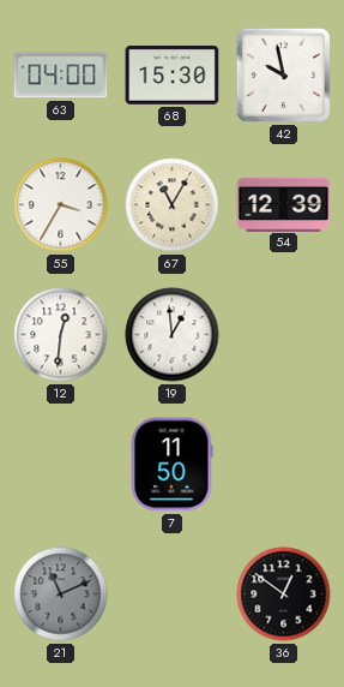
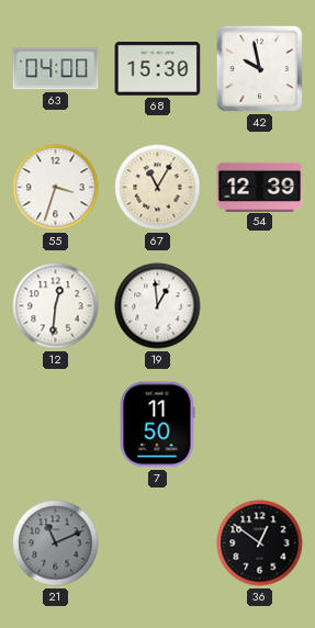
55: 3:35 -> 3:33
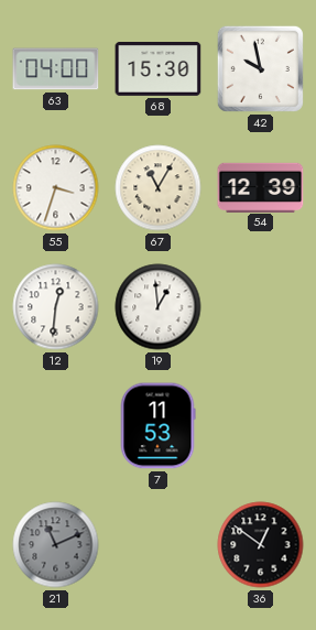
7: 11:50 -> 11:53
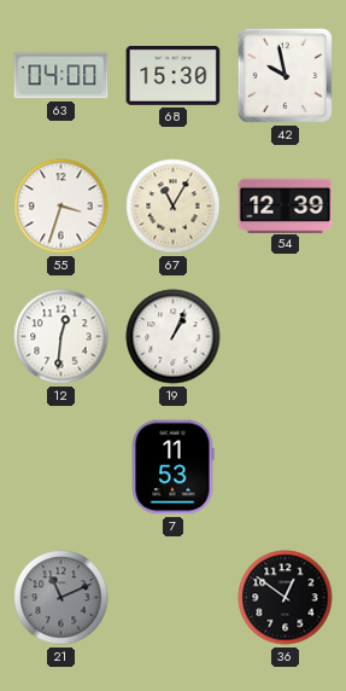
19: 12:59 -> 1:04
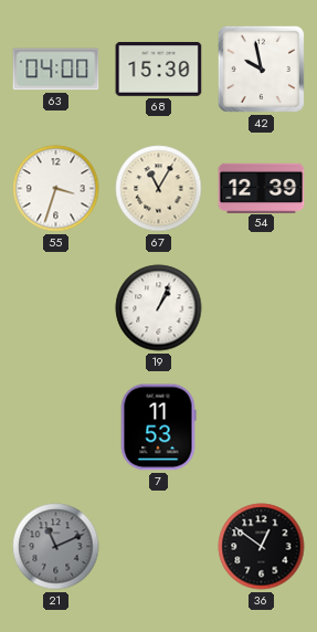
12: 12:31 -> none
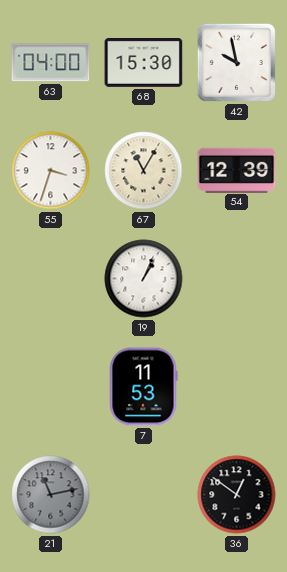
21: 11:11 -> 11:13
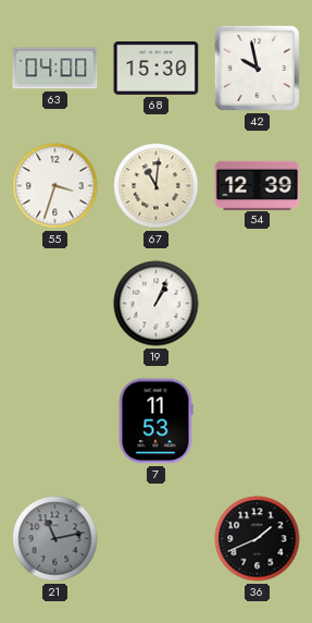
67: 11:05 -> 11:01
36: 12:51 -> 1:41
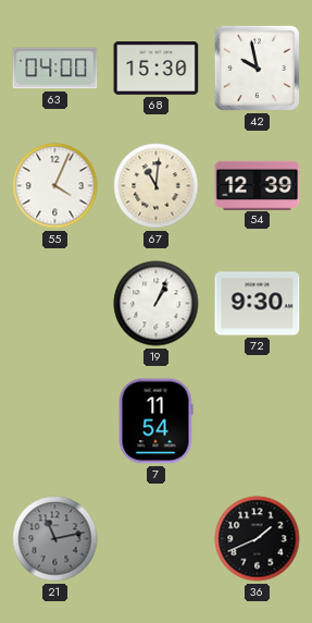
55: 3:33 -> 4:04
72: none -> 9:30
7: 11:53 -> 11:54
